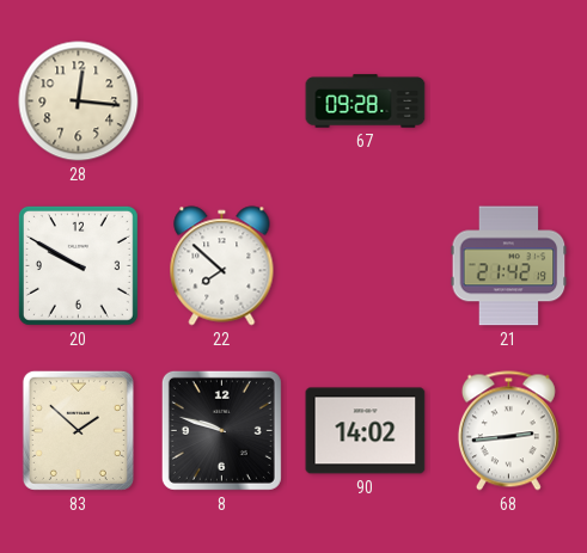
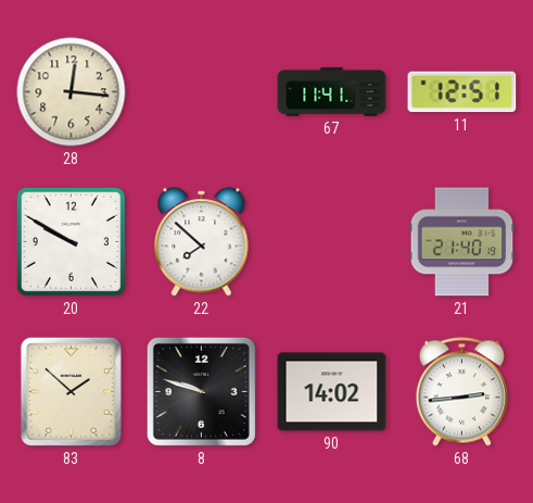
67: 09:28 -> 11:41
11: none -> 12:51
21: 21:42 -> 21:40
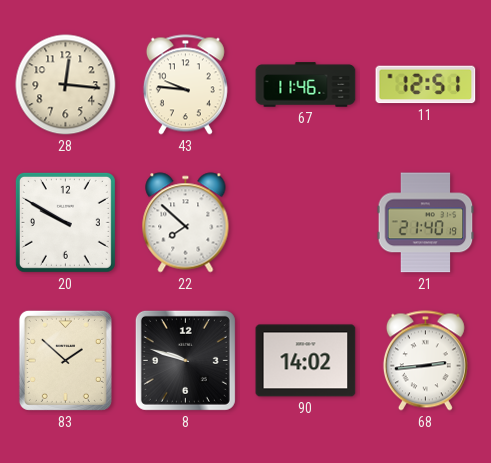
43: none -> 9:46
67: 11:41 -> 11:46
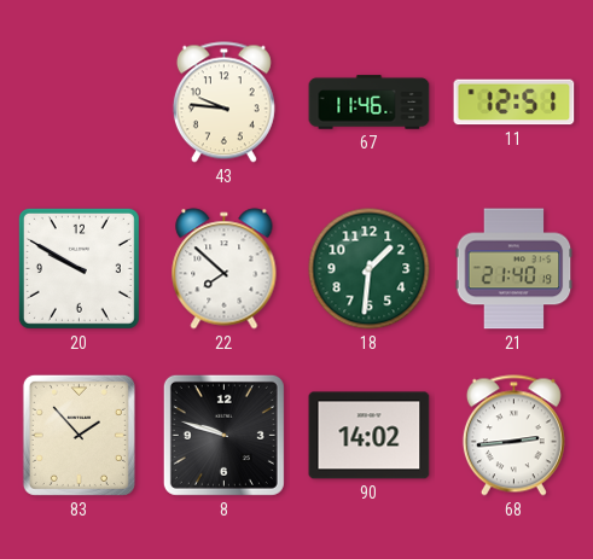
28: 12:16 -> none
18: none -> 1:31
83: 1:52 -> 1:53
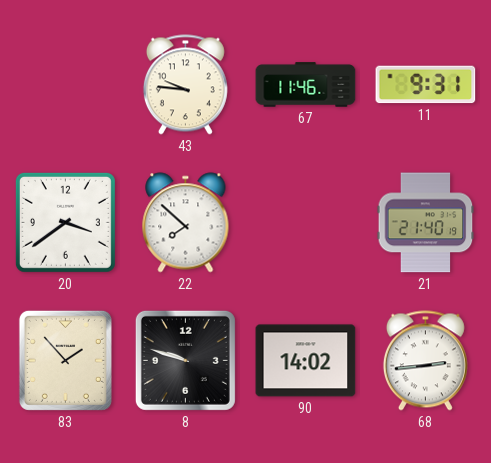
11: 12:51 -> 9:31
20: 9:50 -> 3:39
18: 1:31 -> none
